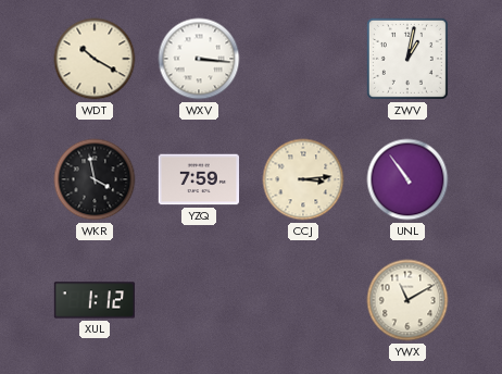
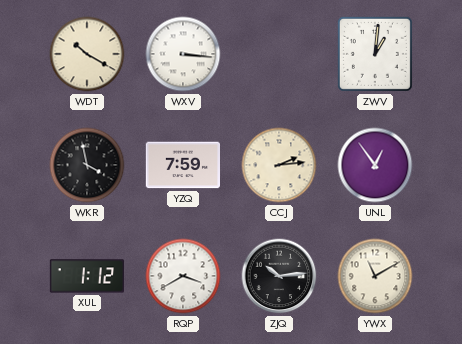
ZWV: 1:02 -> 1:01
CCJ: 3:14 -> 2:14
UNL: 10:54 -> 12:54
RQP: none -> 3:40
ZJQ: none -> 10:14
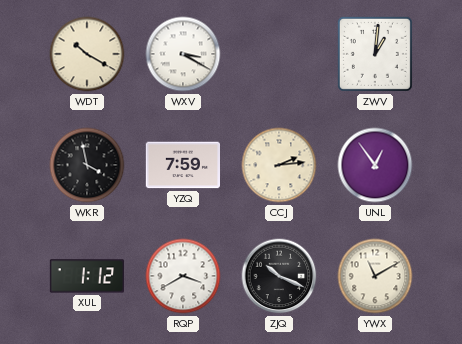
WXV: 3:16 -> 3:20
ZJQ: 10:14 -> 10:19
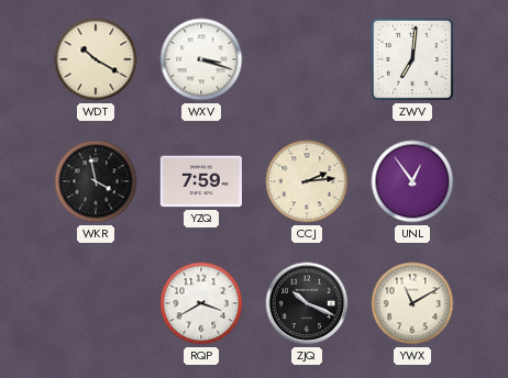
WXV: 3:20 -> 3:18
ZWV: 1:01 -> 7:01
XUL: 1:12 -> none
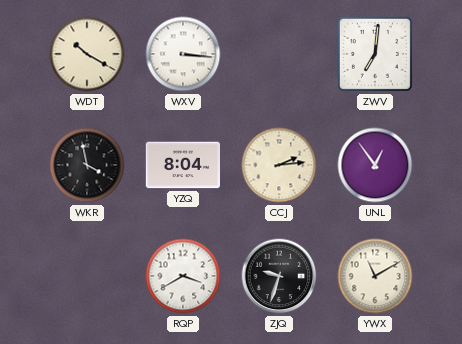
WXV: 3:18 -> 3:16
YZQ: 7:59 -> 8:04
ZJQ: 10:19 -> 9:33
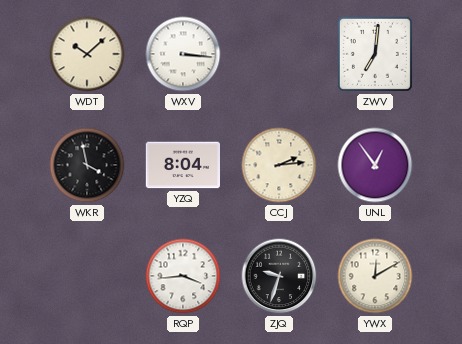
WDT: 10:20 -> 10:08
RQP: 3:40 -> 3:44
YWX: 11:10 -> 12:10
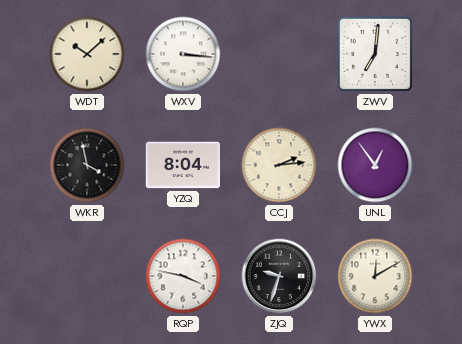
RQP: 3:44 -> 3:47
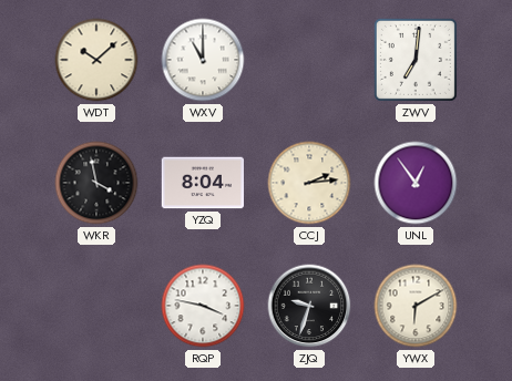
WXV: 3:16 -> 11:00
YWX: 12:10 -> 6:10
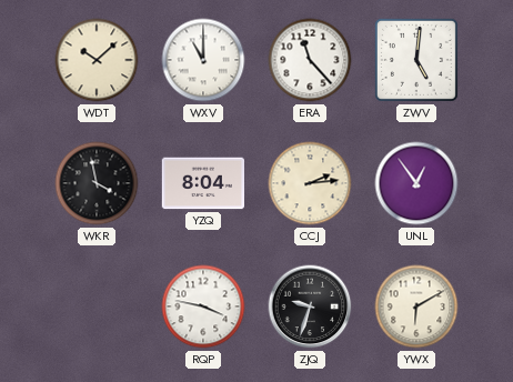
ERA: none -> 11:23
ZWV: 7:01 -> 5:01
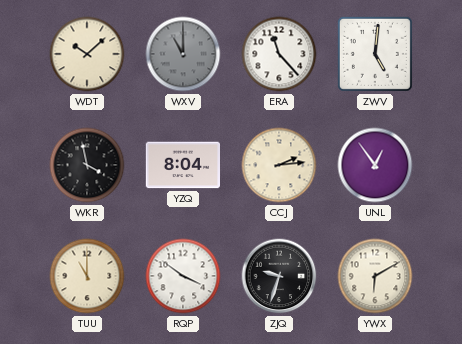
WXV dial: white -> grey
TUU: none -> 11:00
RQP: 3:47 -> 3:51
